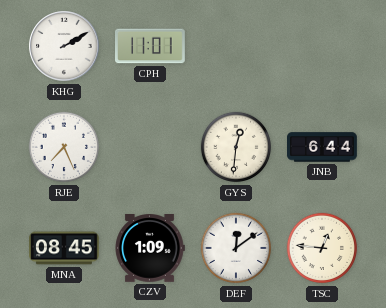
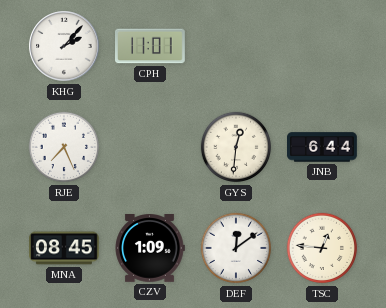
KHG: 2:10 -> 2:07
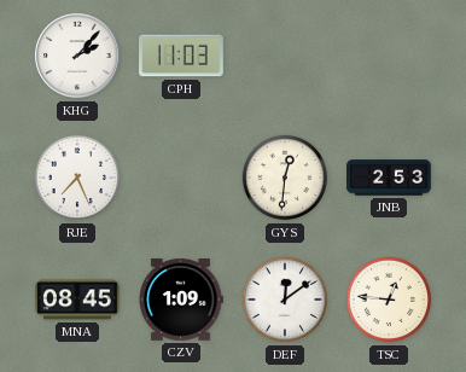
CPH: 11:01 -> 11:03
JNB: 6:44 -> 2:53
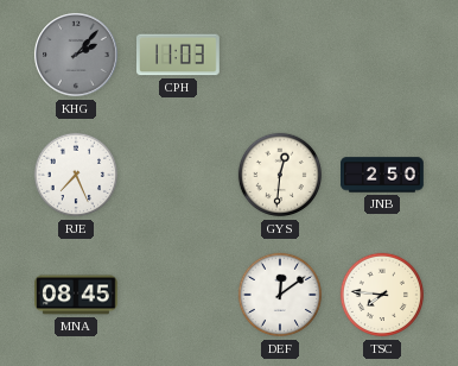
KHG dial: white -> grey
JNB: 2:53 -> 2:50
CZV: 1:09 -> none
TSC: 12:46 -> 7:46
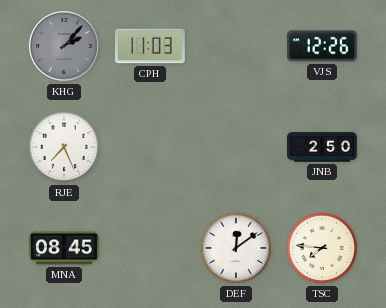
VJS: none -> 12:26
GYS: 12:31 -> none
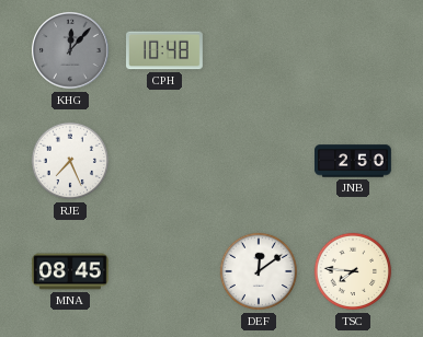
KHG: 2:07 -> 12:07
CPH: 11:03 -> 10:48
VJS: 12:26 -> none
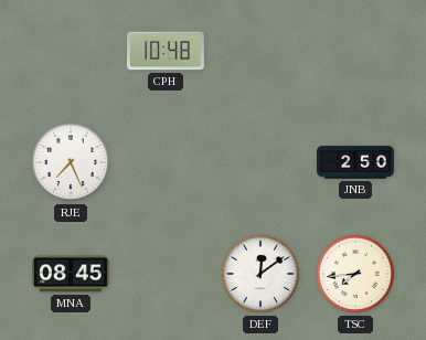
KHG: 12:07 -> none
TSC: 7:46 -> 7:44
